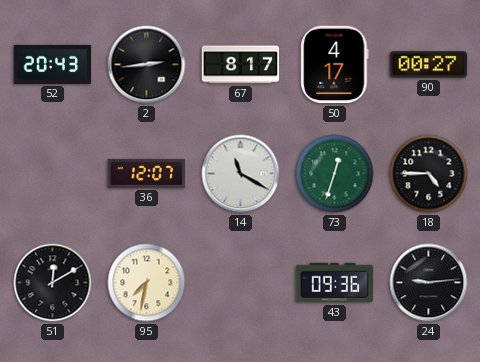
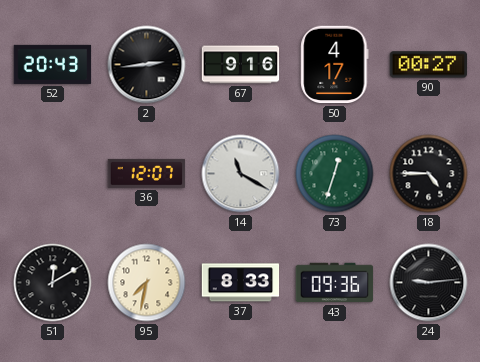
67: 8:17 -> 9:16
37: none -> 8:33
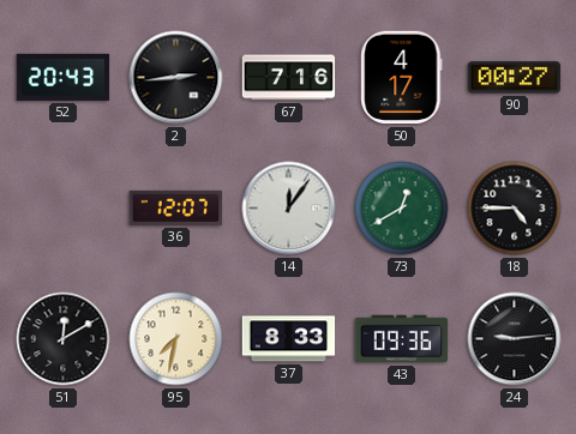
67: 9:16 -> 7:16
14: 11:20 -> 12:06
73: 12:33 -> 12:40
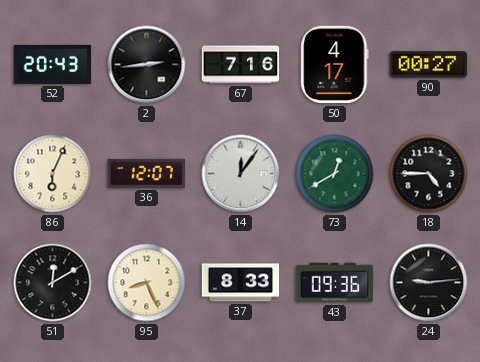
86: none -> 6:04
95: 7:32 -> 8:26
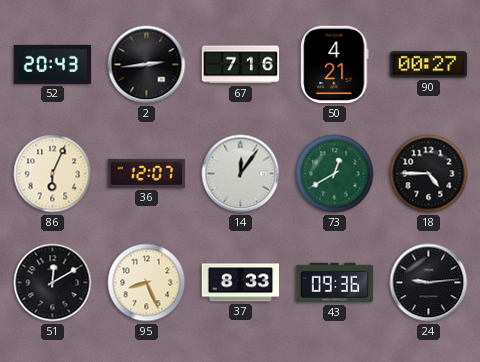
50: 4:17 -> 4:21
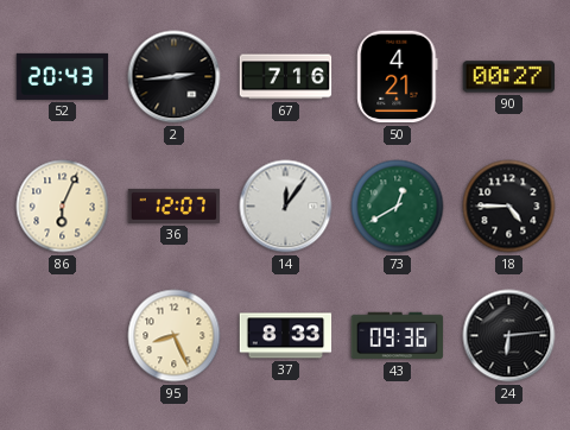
51: 12:10 -> none
24: 9:14 -> 6:14
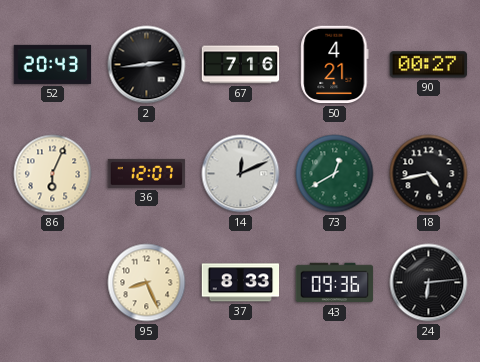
14: 12:06 -> 12:11
18: 4:45 -> 4:43
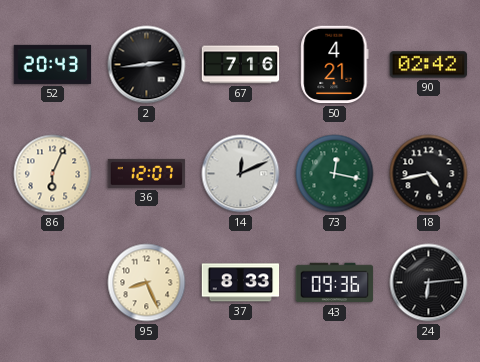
90: 00:27 -> 02:42
73: 12:40 -> 12:17
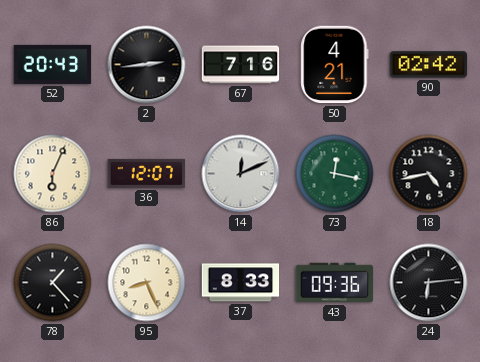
78: none -> 1:23
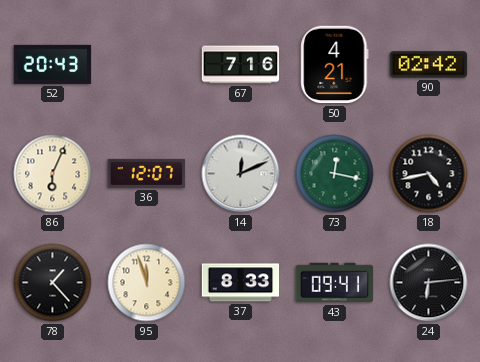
2: 2:44 -> none
95: 8:26 -> 11:57
43: 09:36 -> 09:41
